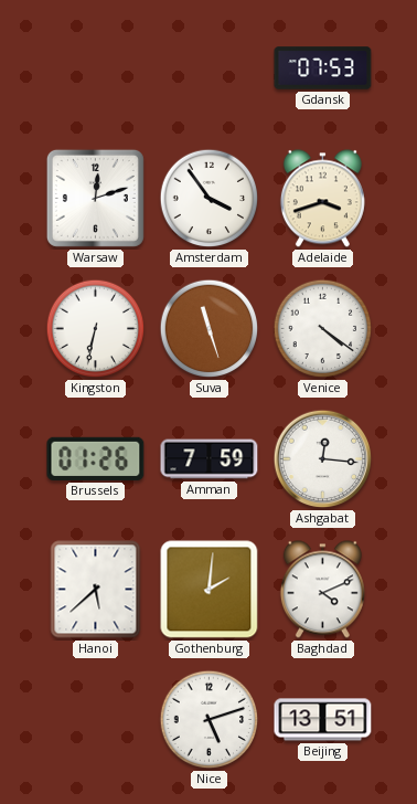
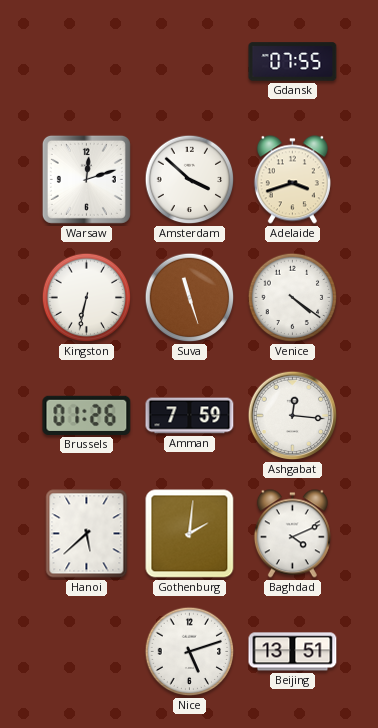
Gdansk: 07:53 -> 07:55
Amsterdam: 3:54 -> 3:52
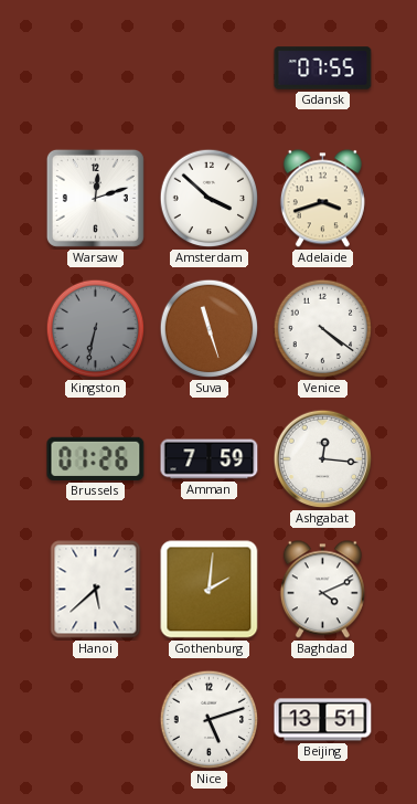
Kingston dial: white -> grey
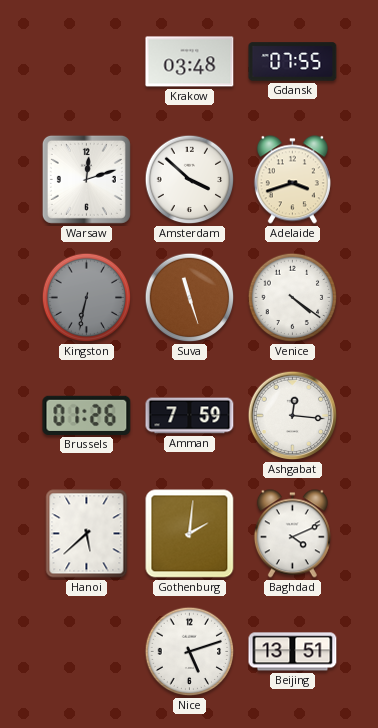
Krakow: none -> 03:48
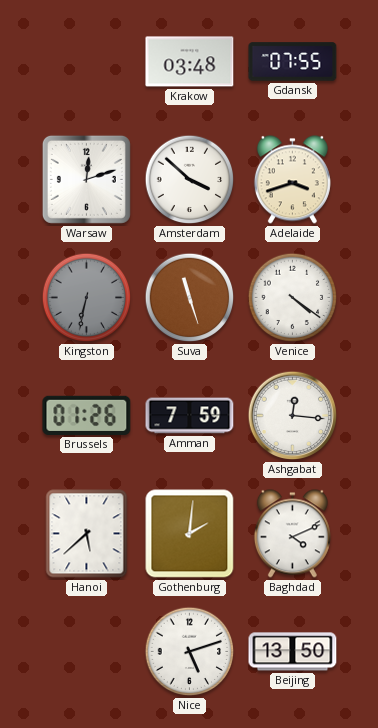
Beijing: 13:51 -> 13:50
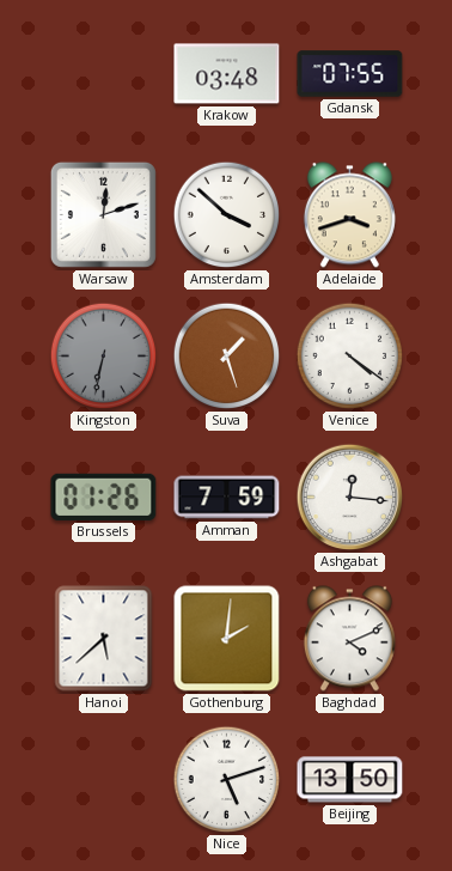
Suva: 11:27 -> 1:27
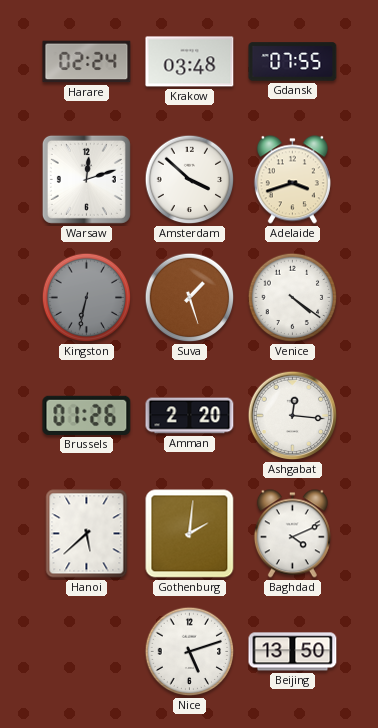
Harare: none -> 02:24
Amman: 7:59 -> 2:20
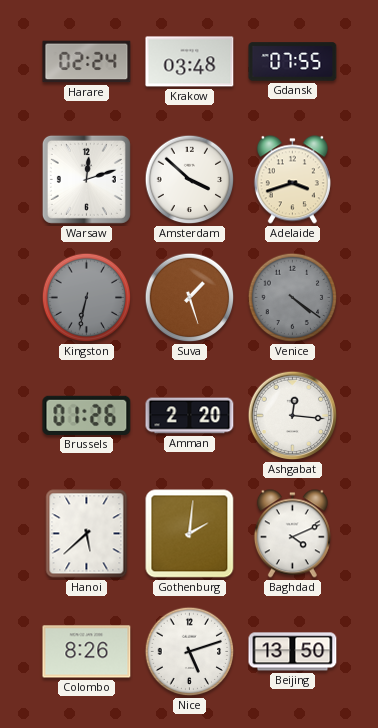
Venice dial: white -> grey
Colombo: none -> 8:26
